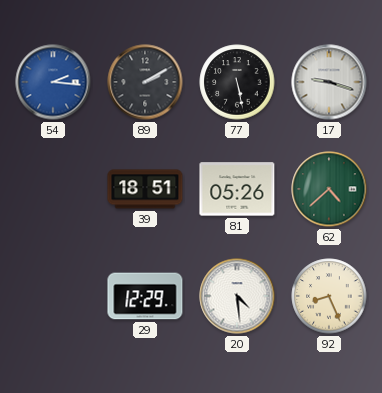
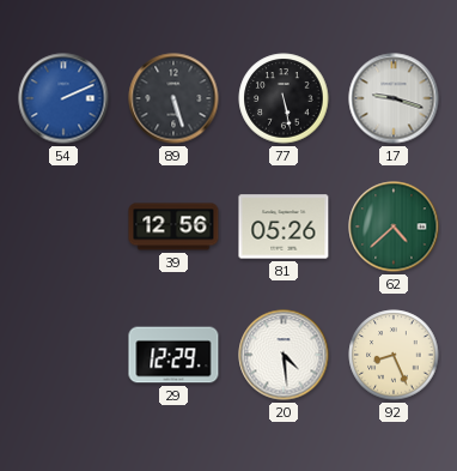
54: 2:16 -> 2:11
89: 2:10 -> 5:27
39: 18:51 -> 12:56
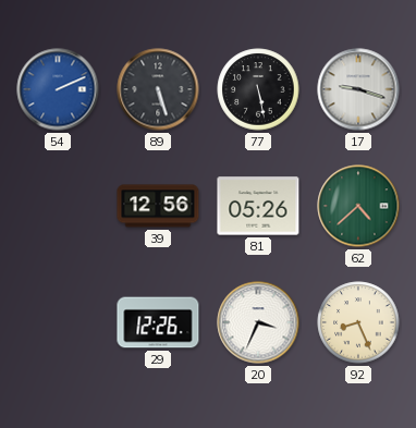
29: 12:29 -> 12:26
20: 4:29 -> 3:34
